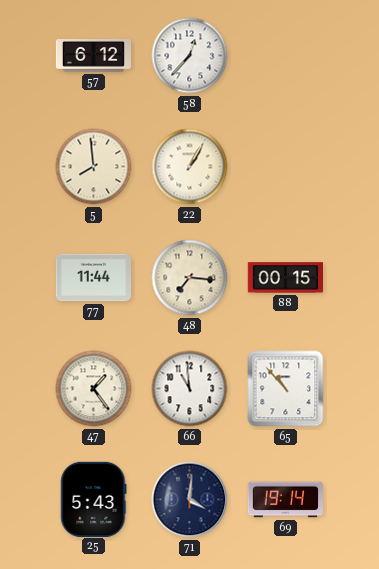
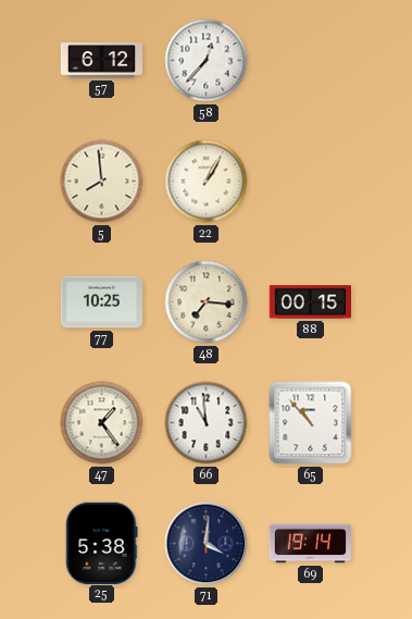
77: 11:44 -> 10:25
25: 5:43 -> 5:38
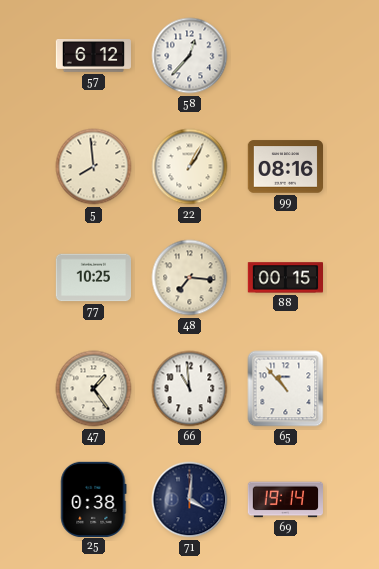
99: none -> 08:16
25: 5:38 -> 0:38
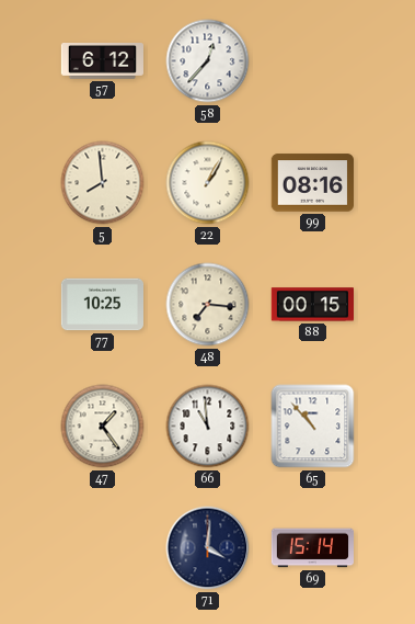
25: 0:38 -> none
69: 19:14 -> 15:14
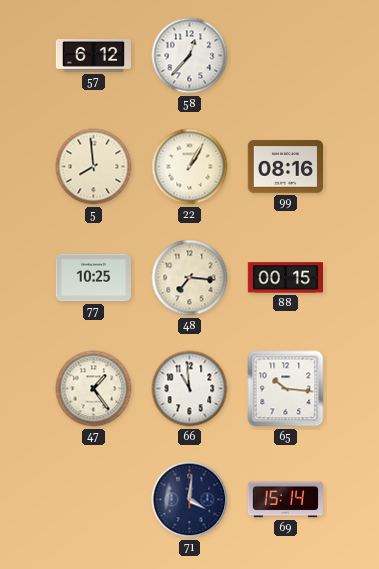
65: 10:53 -> 10:16
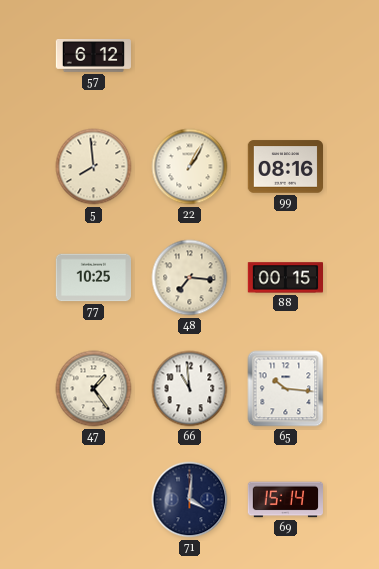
58: 12:37 -> none
